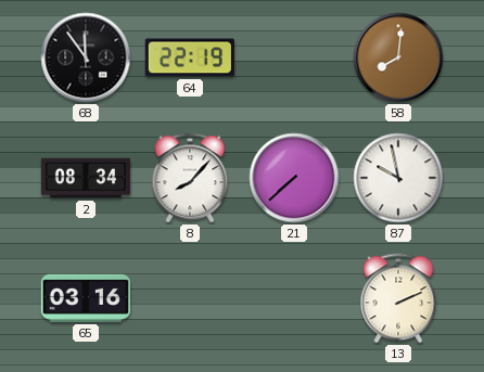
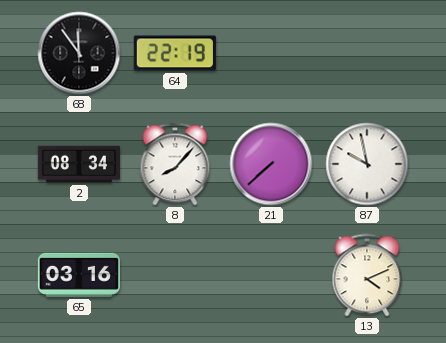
58: 8:01 -> none
13: 2:11 -> 4:11
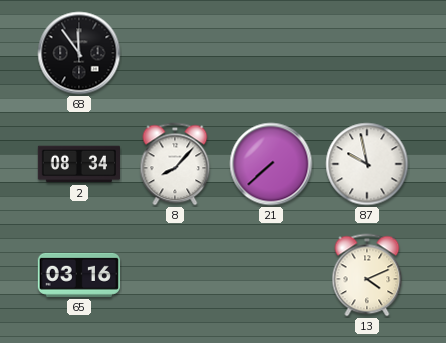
64: 22:19 -> none
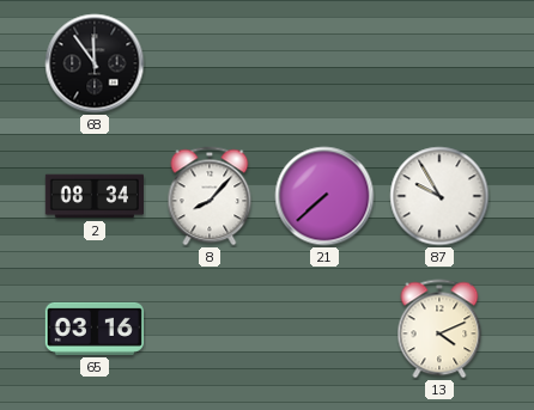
87: 9:58 -> 9:55
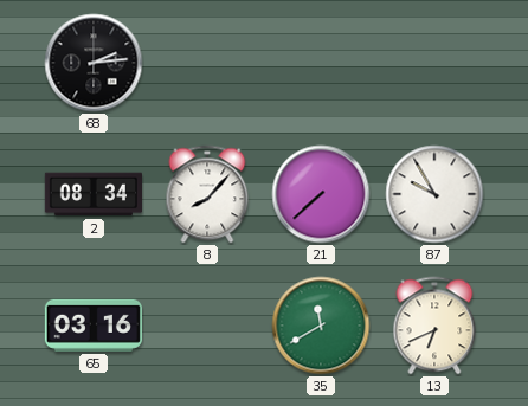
68: 11:54 -> 2:14
35: none -> 11:40
13: 4:11 -> 6:41
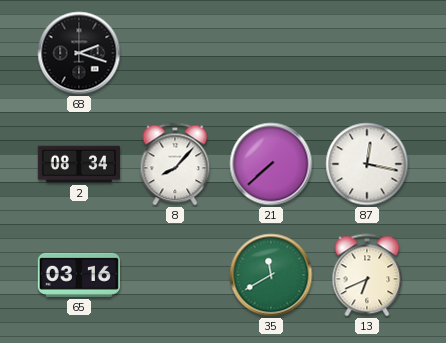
68: 2:14 -> 2:18
87: 9:55 -> 12:17
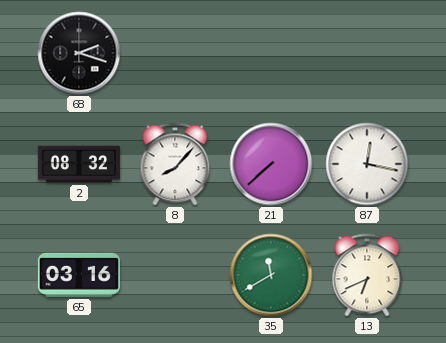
2: 08:34 -> 08:32
